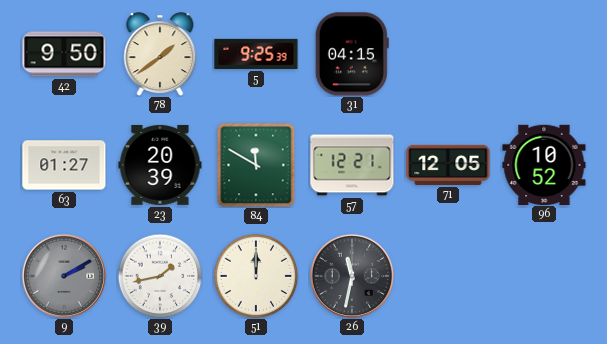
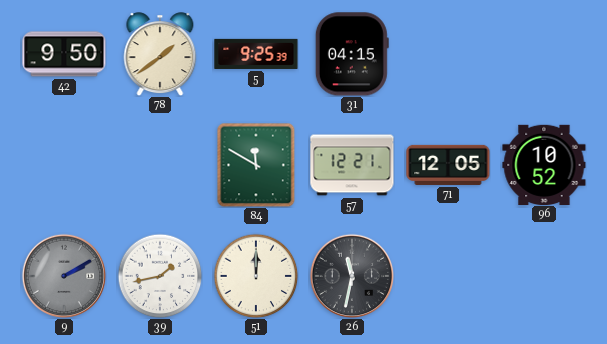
63: 01:27 -> none
23: 20:39 -> none
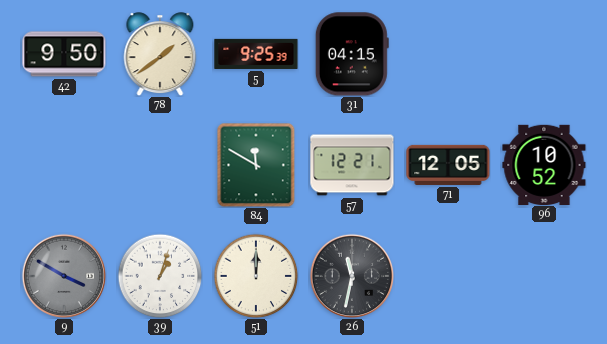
9: 2:10 -> 3:50
39: 1:43 -> 1:03
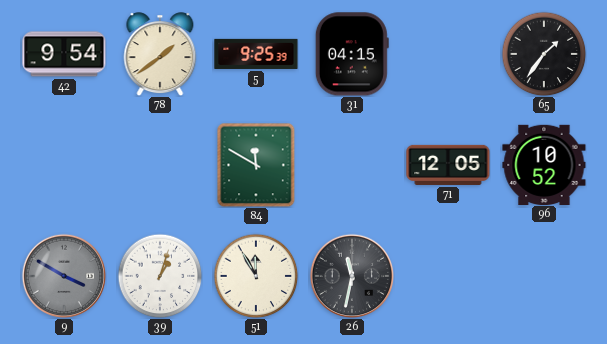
42: 9:50 -> 9:54
65: none -> 1:36
57: 12:21 -> none
51: 12:00 -> 11:55
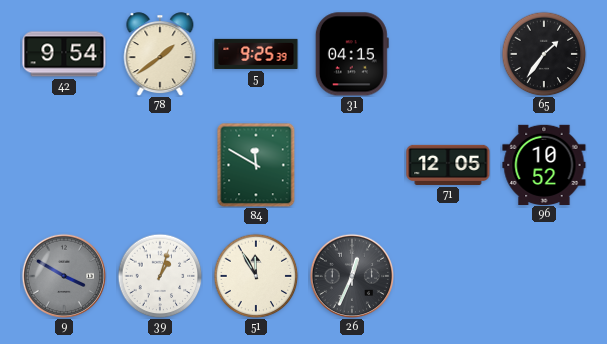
26: 11:32 -> 12:34
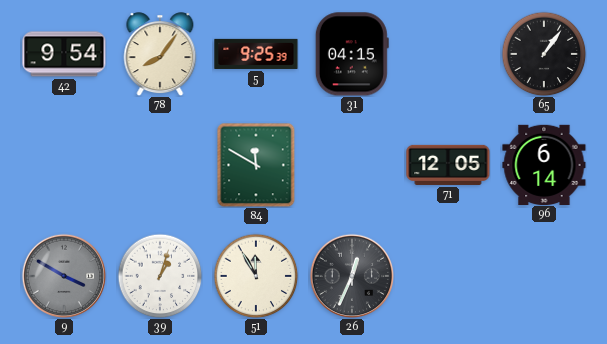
78: 1:39 -> 8:06
65: 1:36 -> 1:06
96: 10:52 -> 6:14
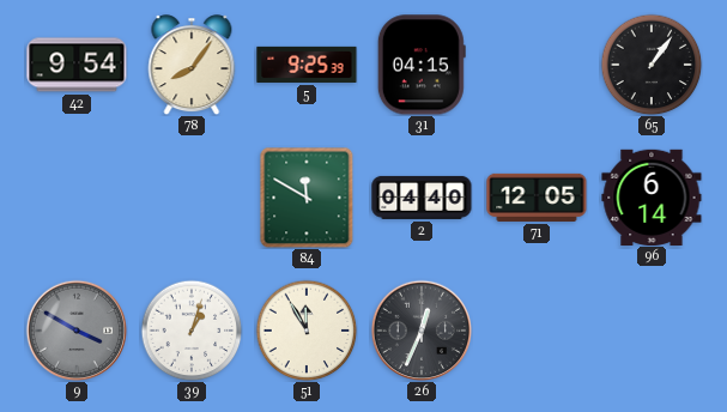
2: none -> 04:40
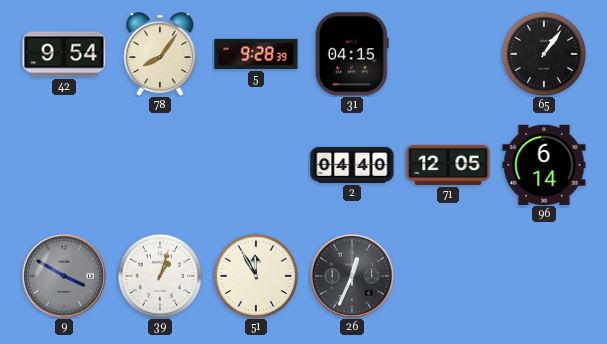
5: 9:25 -> 9:28
84: 11:50 -> none
